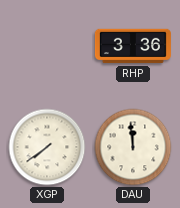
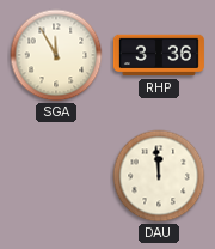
SGA: none -> 11:55
XGP: 7:39 -> none
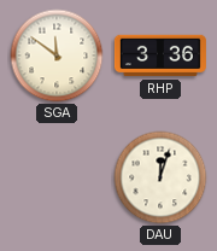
SGA: 11:55 -> 11:51
DAU: 11:59 -> 12:03
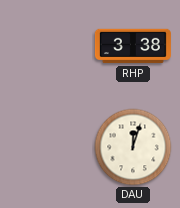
SGA: 11:51 -> none
RHP: 3:36 -> 3:38
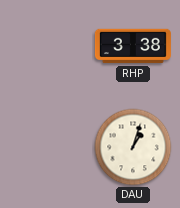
DAU: 12:03 -> 1:03
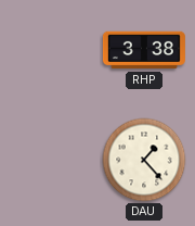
DAU: 1:03 -> 1:23
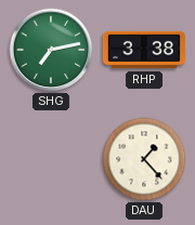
SHG: none -> 7:13
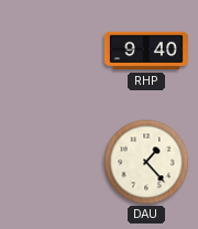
SHG: 7:13 -> none
RHP: 3:38 -> 9:40
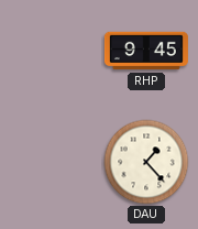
RHP: 9:40 -> 9:45
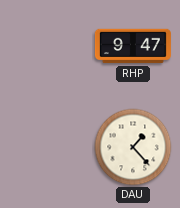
RHP: 9:45 -> 9:47
